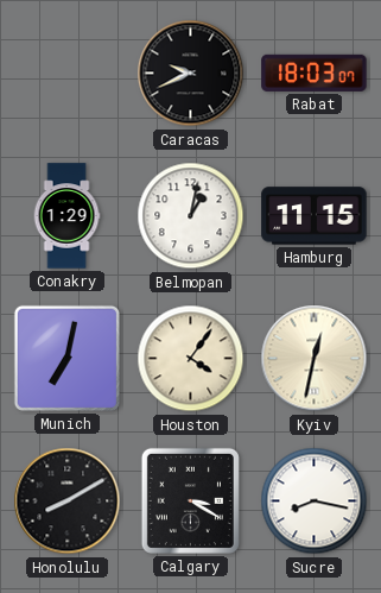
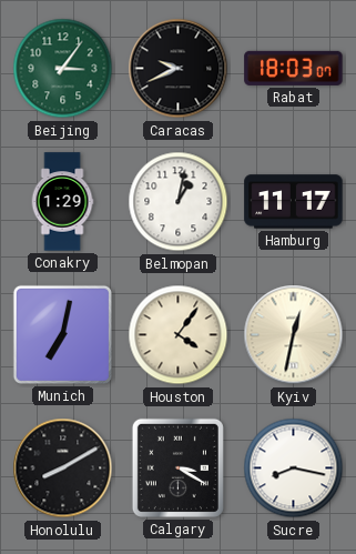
Beijing: none -> 3:06
Hamburg: 11:15 -> 11:17
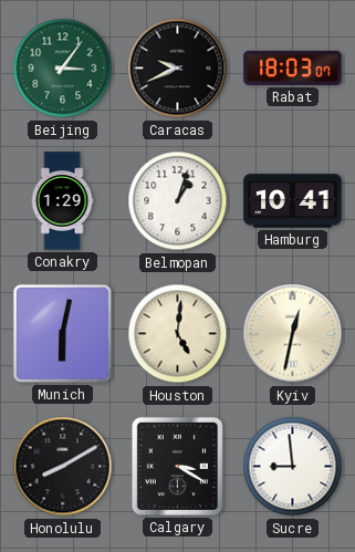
Belmopan: 1:02 -> 1:03
Hamburg: 11:17 -> 10:41
Munich: 7:02 -> 6:02
Houston: 4:06 -> 5:01
Sucre: 8:17 -> 8:59
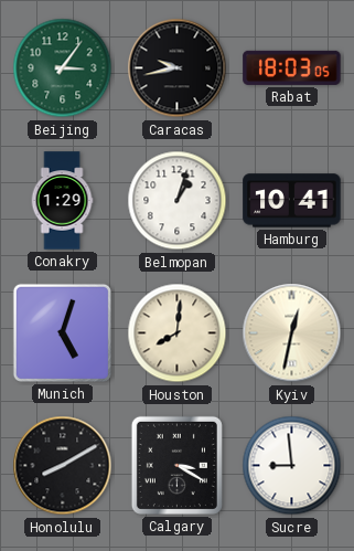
Caracas: 9:41 -> 9:43
Rabat: 18:03:07 -> 18:03:05
Munich: 6:02 -> 5:03
Houston: 5:01 -> 8:01
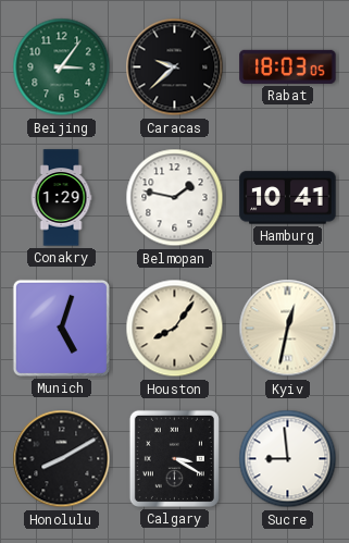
Caracas: 9:43 -> 9:38
Belmopan: 1:03 -> 1:47
Houston: 8:01 -> 8:06
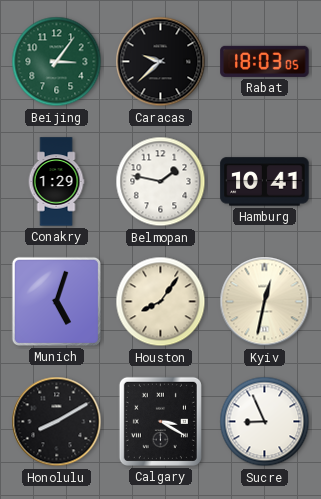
Sucre: 8:59 -> 8:56
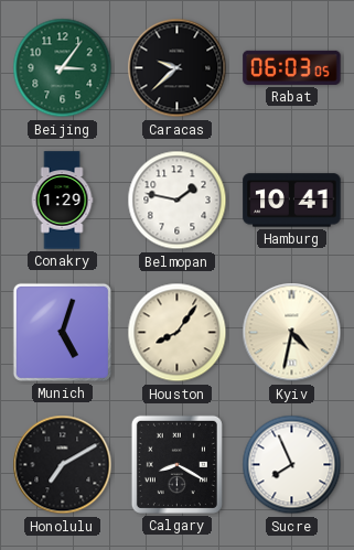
Rabat: 18:03 -> 06:03
Kyiv: 12:32 -> 4:32
Honolulu: 8:10 -> 7:10
Calgary: 3:20 -> 8:20
Sucre: 8:56 -> 7:56
